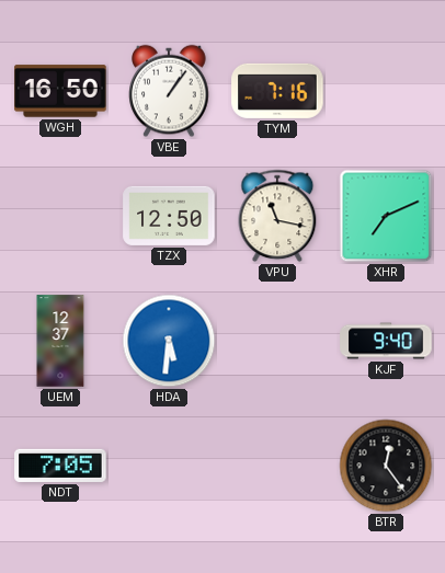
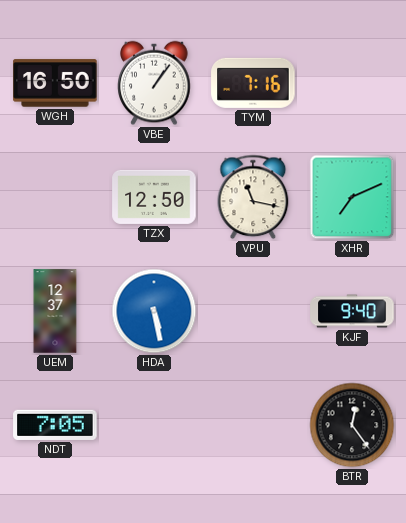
HDA: 5:31 -> 5:28
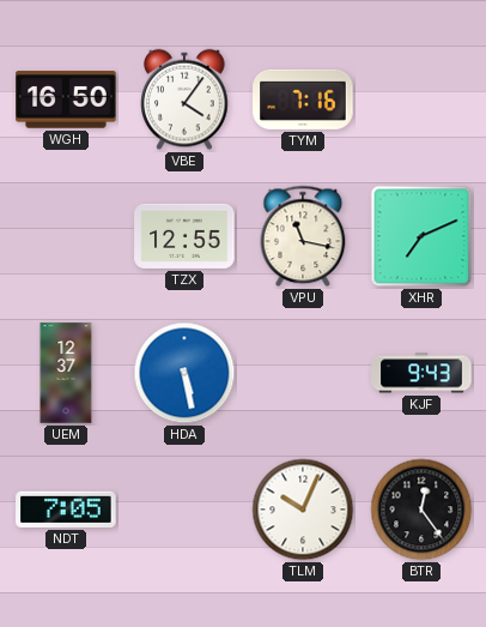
VBE: 1:06 -> 4:06
TZX: 12:50 -> 12:55
KJF: 9:40 -> 9:43
TLM: none -> 10:04
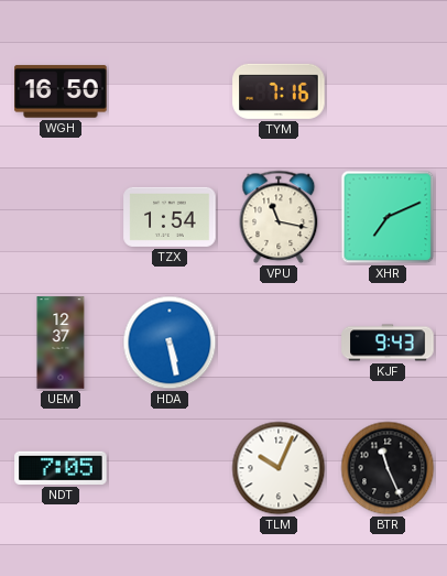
VBE: 4:06 -> none
TZX: 12:55 -> 1:54
BTR: 12:24 -> 11:26
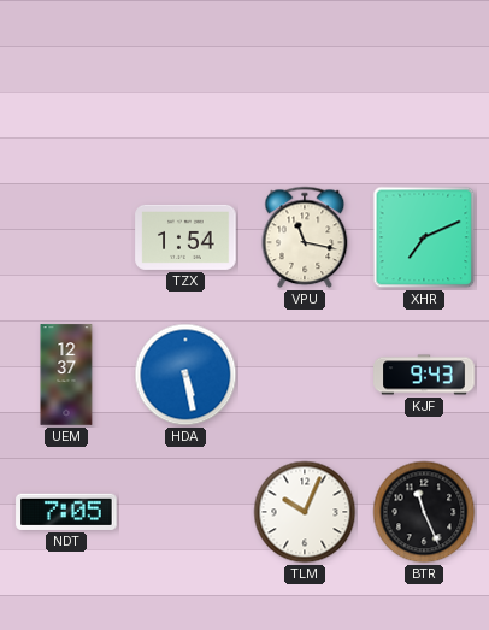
WGH: 16:50 -> none
TYM: 7:16 -> none
